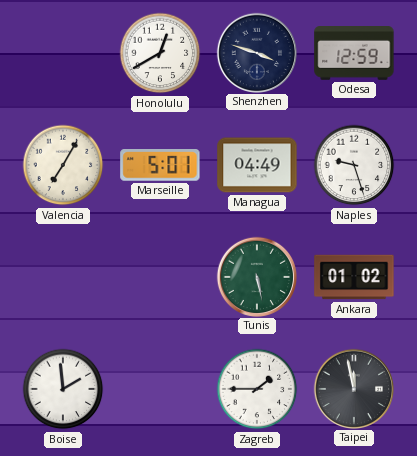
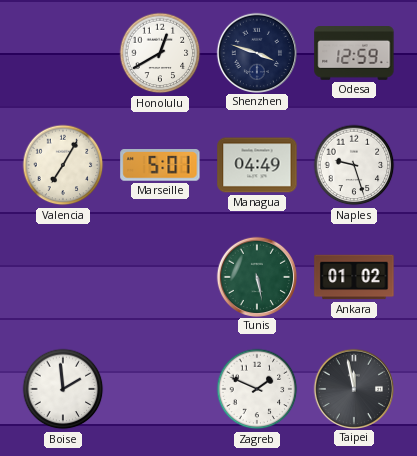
Zagreb: 1:45 -> 1:49
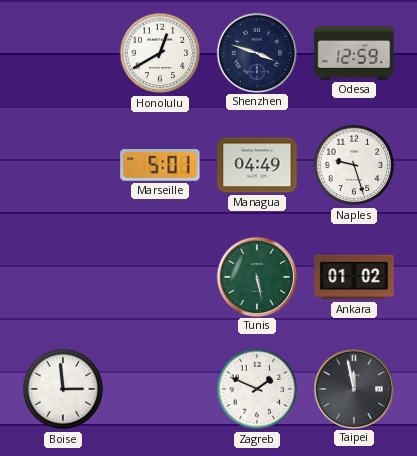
Valencia: 7:05 -> none
Boise: 1:59 -> 2:59
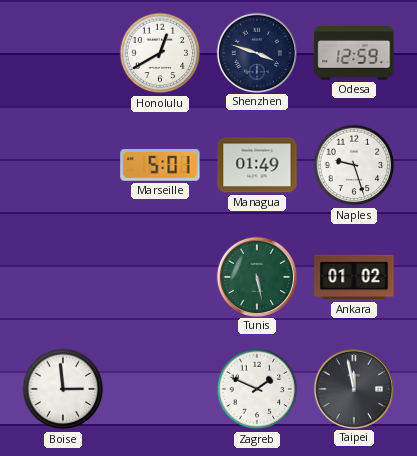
Managua: 04:49 -> 01:49
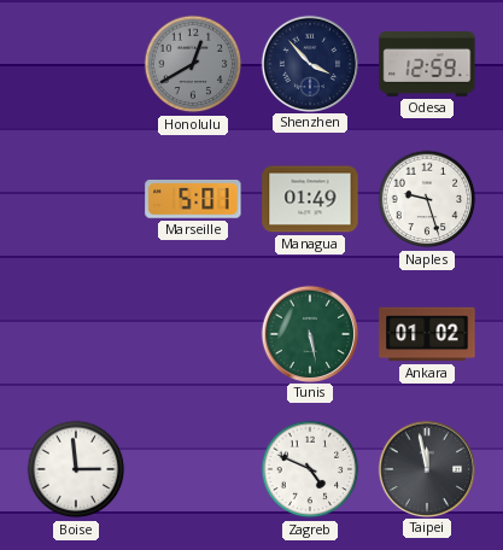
Honolulu dial: white -> grey
Shenzhen: 3:48 -> 3:53
Zagreb: 1:49 -> 4:49
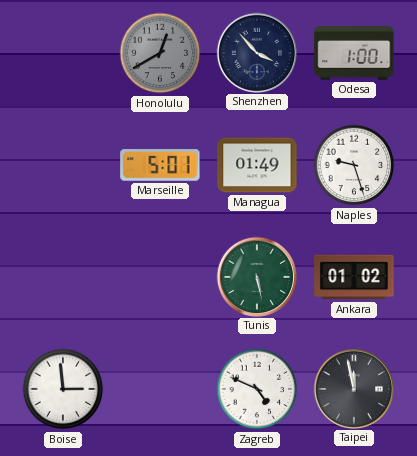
Odesa: 12:59 -> 1:00
